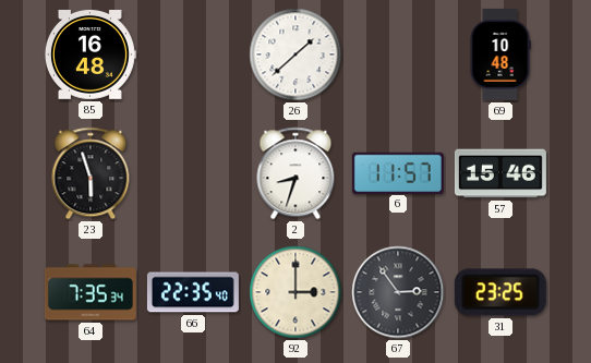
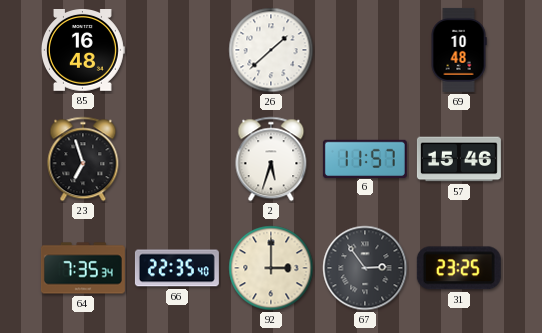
23: 5:57 -> 6:57
2: 8:33 -> 5:33
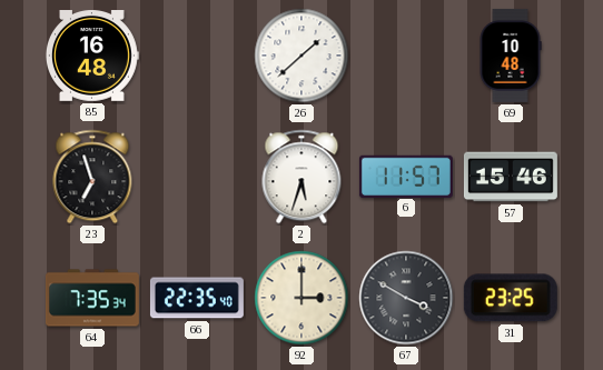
67: 2:54 -> 3:50
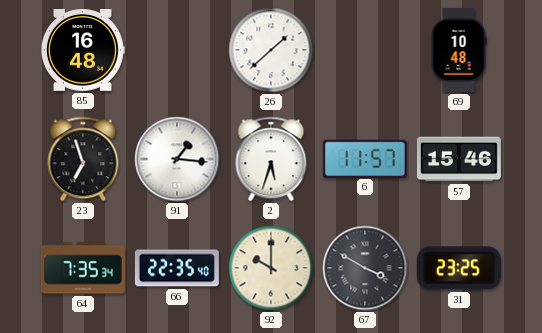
91: none -> 1:16
92: 3:00 -> 10:00
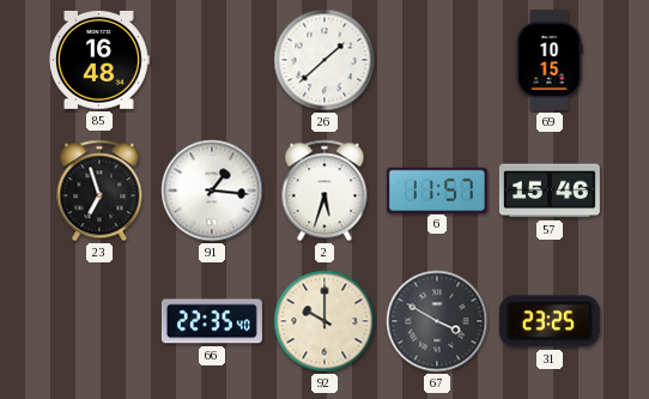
69: 10:48 -> 10:15
64: 7:35 -> none
